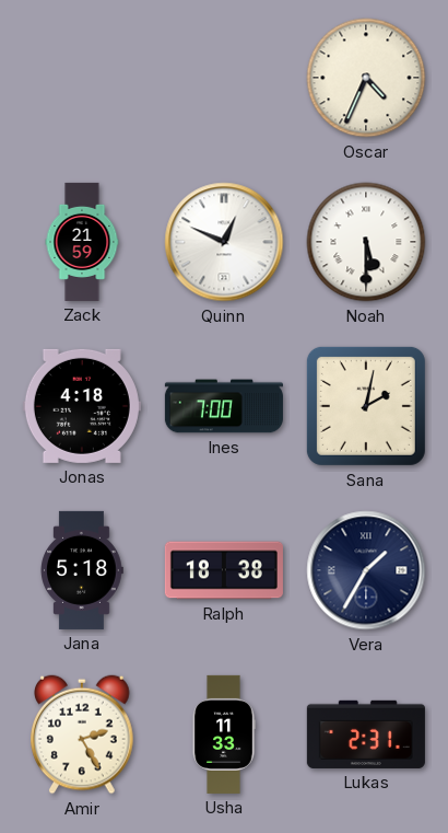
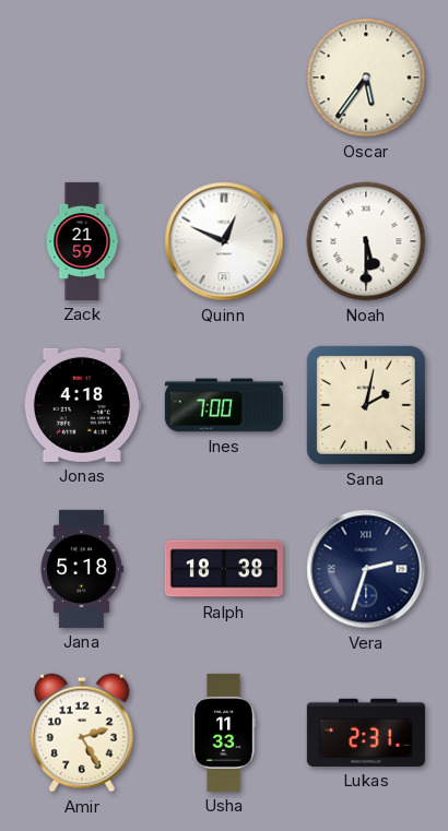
Oscar: 4:34 -> 5:36
Vera: 1:35 -> 2:33
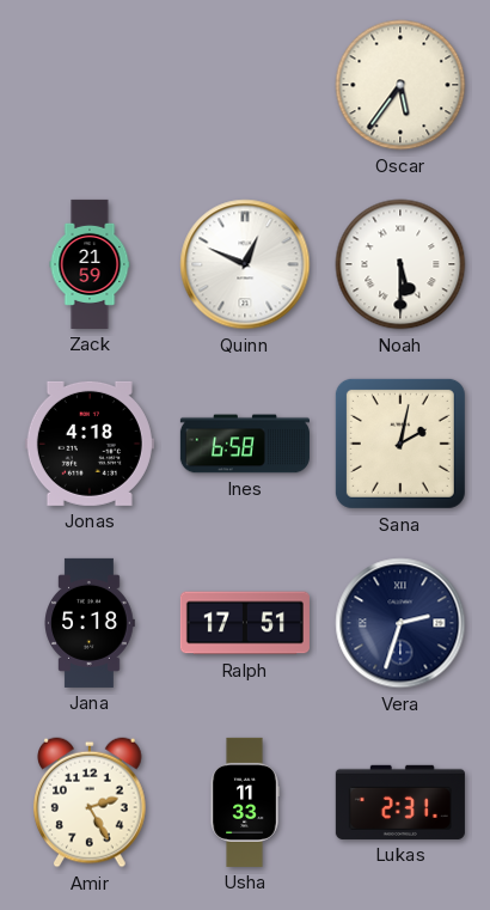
Ines: 7:00 -> 6:58
Ralph: 18:38 -> 17:51
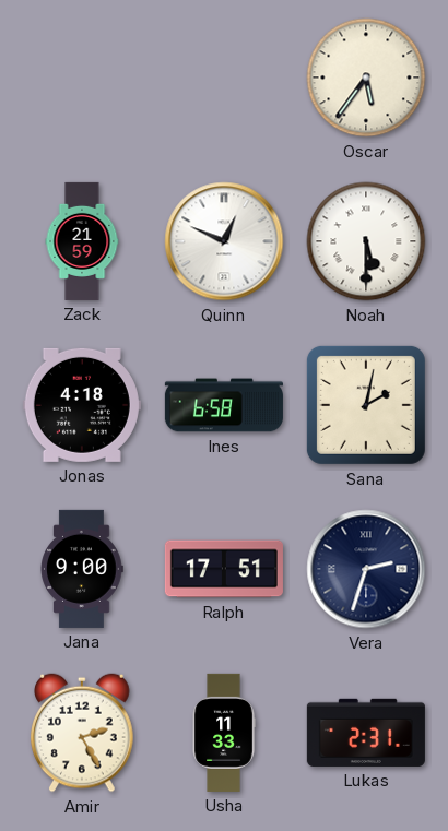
Jana: 5:18 -> 9:00
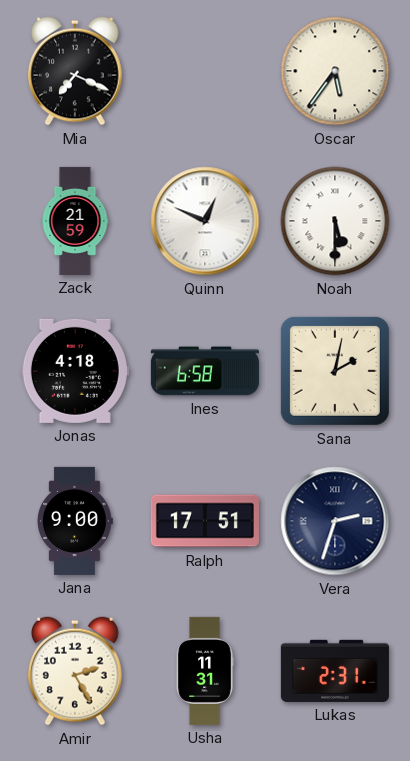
Mia: none -> 7:19
Usha: 11:33 -> 11:31
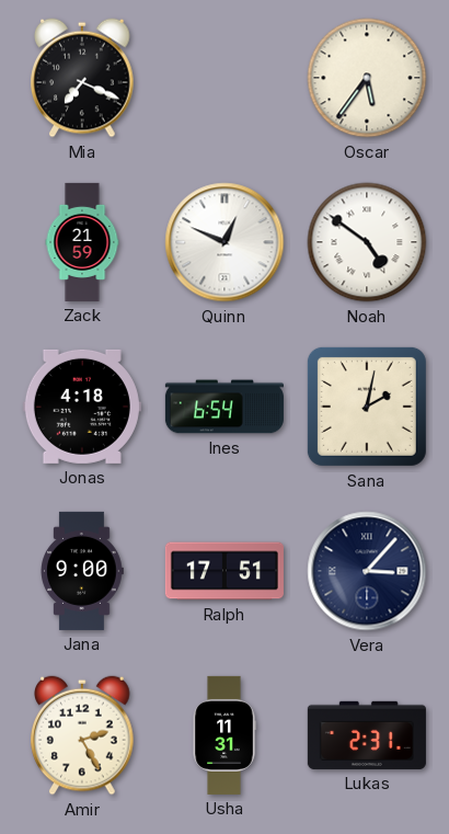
Noah: 5:30 -> 4:51
Ines: 6:58 -> 6:54
Vera: 2:33 -> 3:07
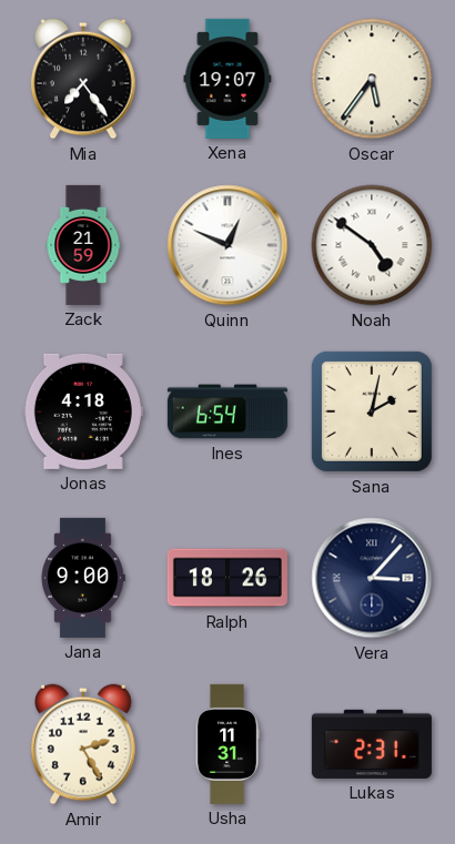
Mia: 7:19 -> 7:24
Xena: none -> 19:07
Ralph: 17:51 -> 18:26
